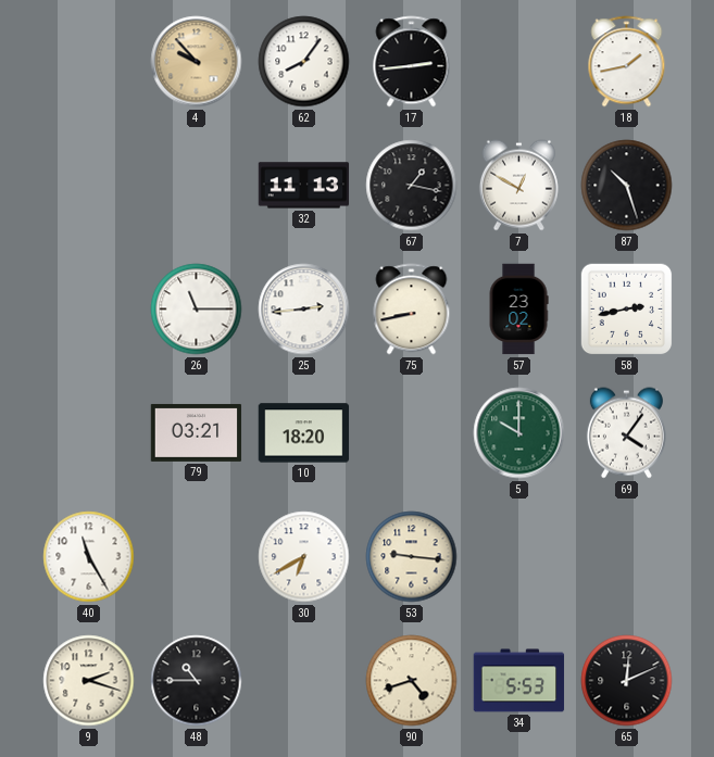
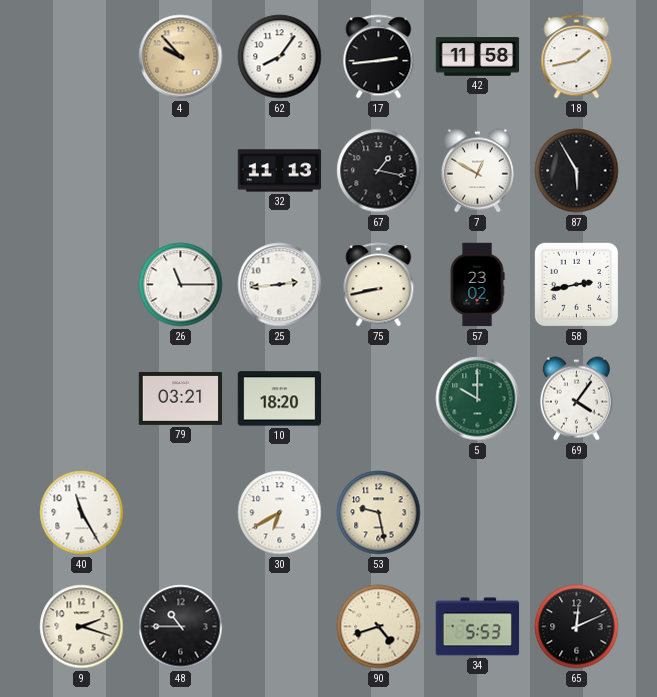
42: none -> 11:58
87: 10:27 -> 5:55
53: 9:16 -> 9:28
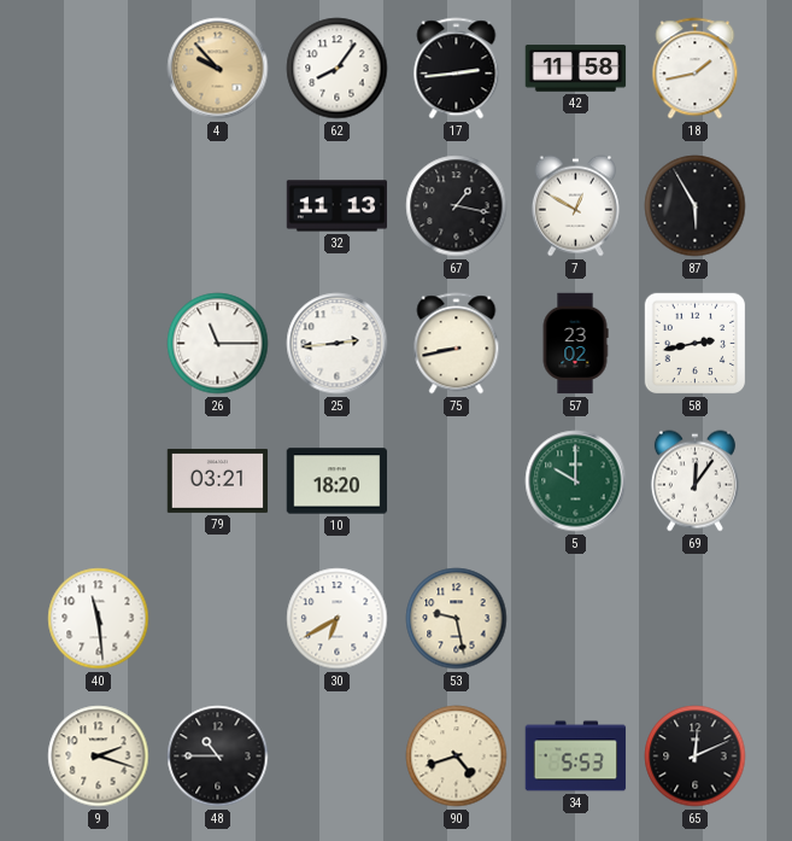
69: 4:06 -> 12:06
40: 11:25 -> 11:29
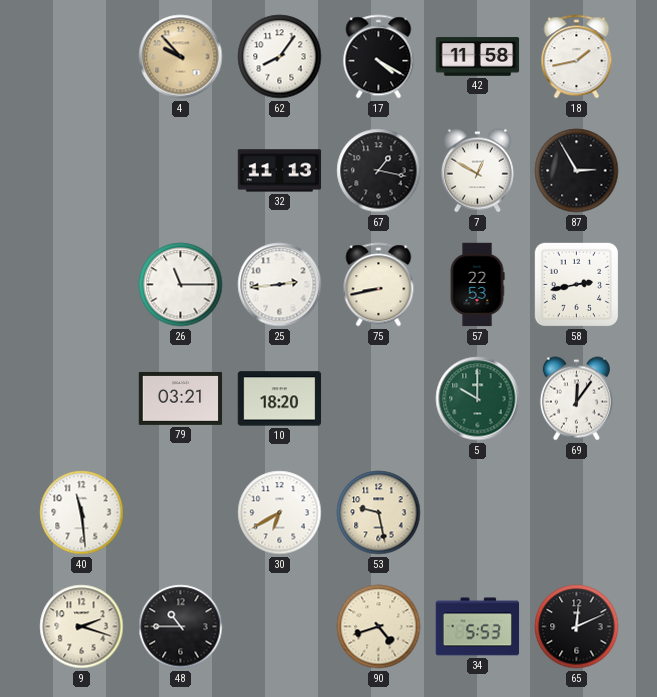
17: 2:44 -> 4:20
87: 5:55 -> 2:55
57: 23:02 -> 22:53
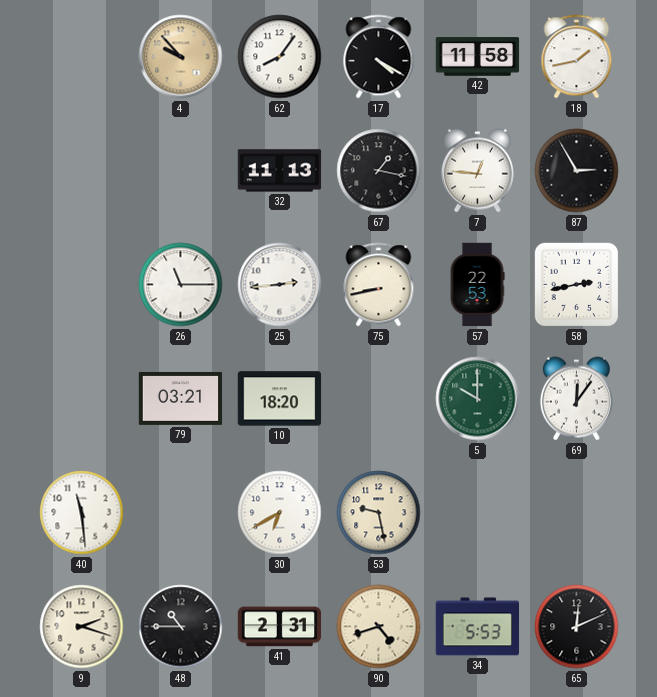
7: 12:50 -> 12:46
41: none -> 2:31
